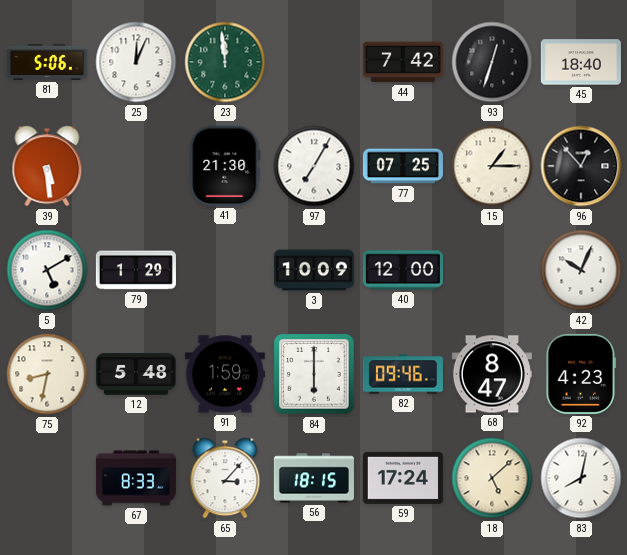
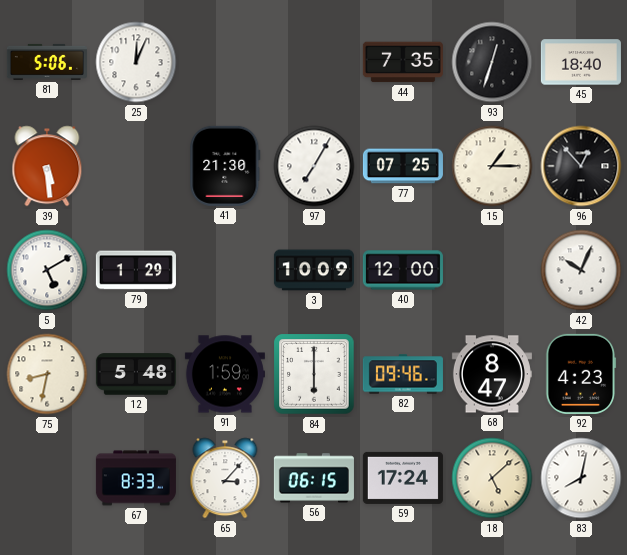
23: 11:59 -> none
44: 7:42 -> 7:35
56: 18:15 -> 06:15
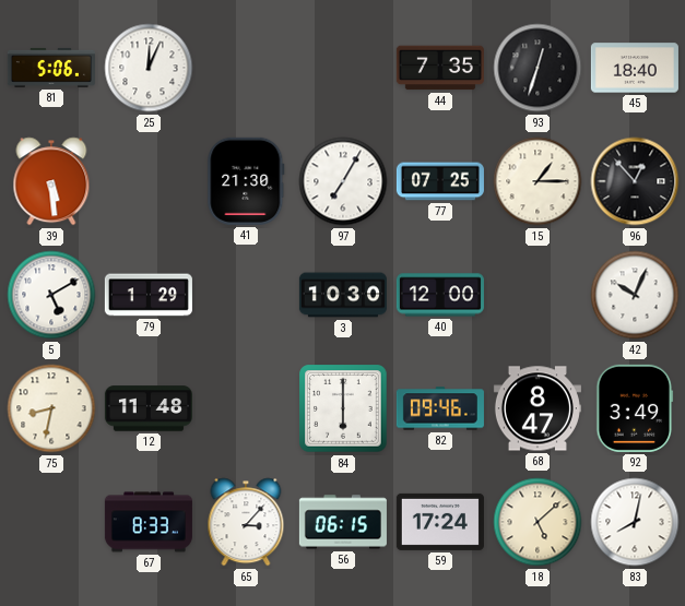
3: 10:09 -> 10:30
12: 5:48 -> 11:48
91: 1:59 -> none
92: 4:23 -> 3:49
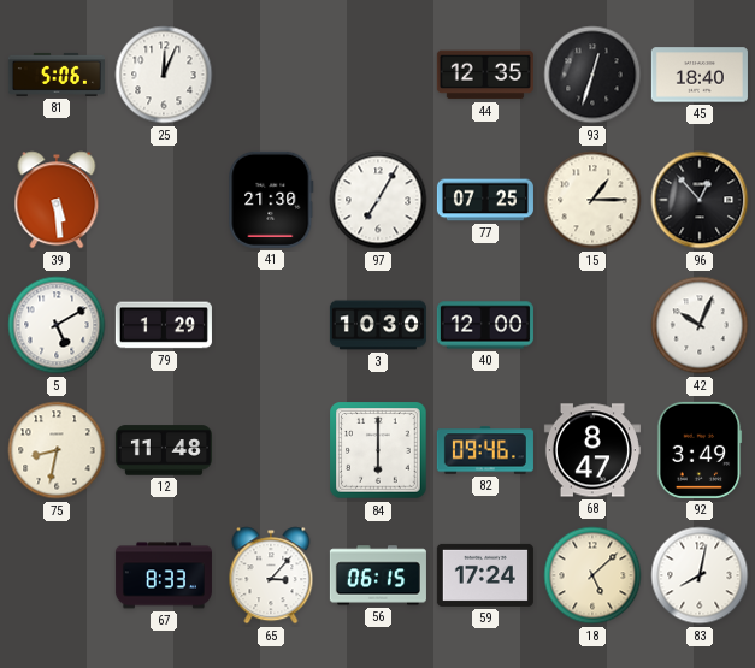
44: 7:35 -> 12:35
